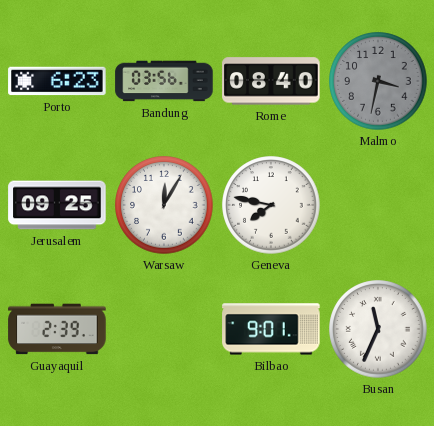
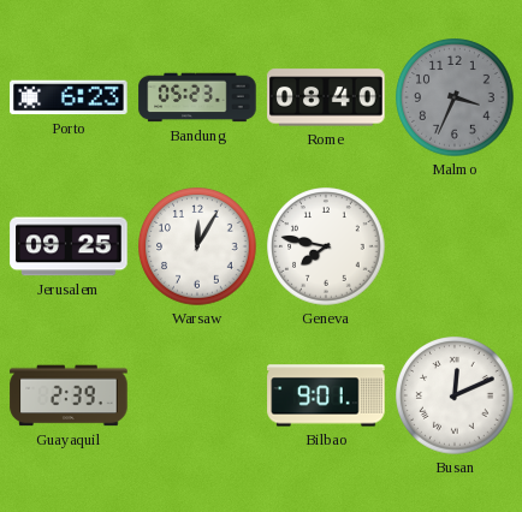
Bandung: 03:56 -> 05:23
Malmo: 3:32 -> 3:34
Busan: 11:34 -> 12:11
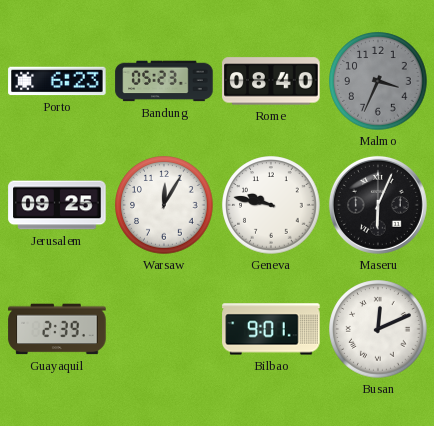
Geneva: 7:47 -> 9:47
Maseru: none -> 6:04
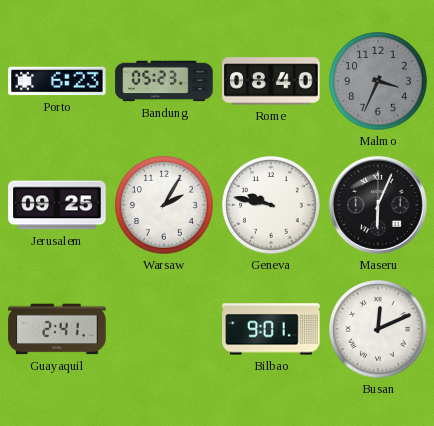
Warsaw: 12:05 -> 2:05
Guayaquil: 2:39 -> 2:41
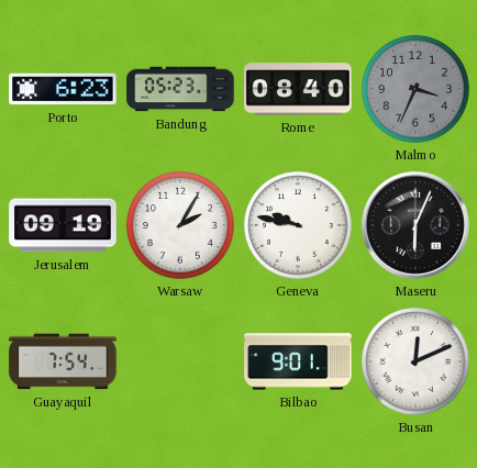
Jerusalem: 09:25 -> 09:19
Guayaquil: 2:41 -> 7:54
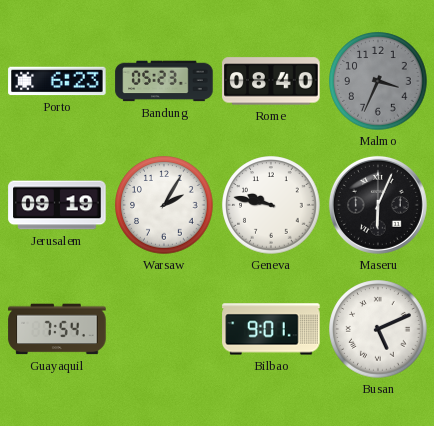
Busan: 12:11 -> 5:11
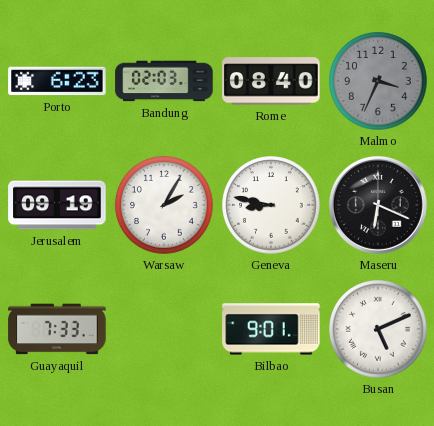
Bandung: 05:23 -> 02:03
Geneva: 9:47 -> 8:47
Maseru: 6:04 -> 6:19
Guayaquil: 7:54 -> 7:33
